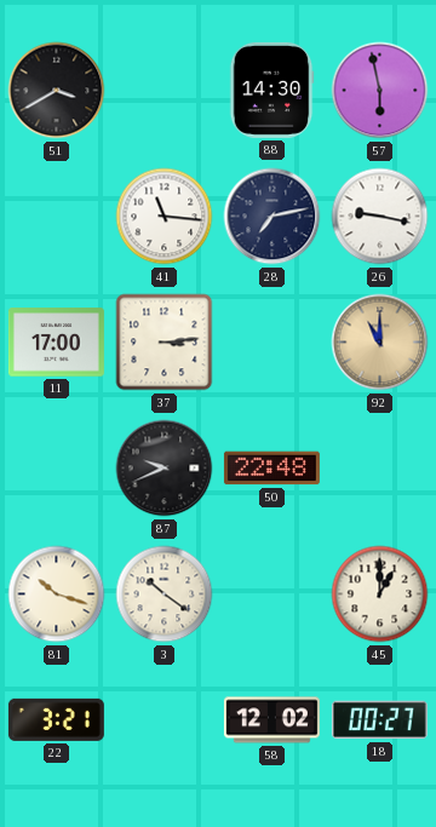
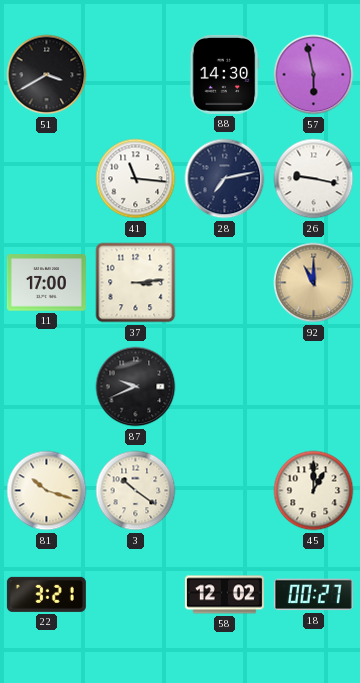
50: 22:48 -> none
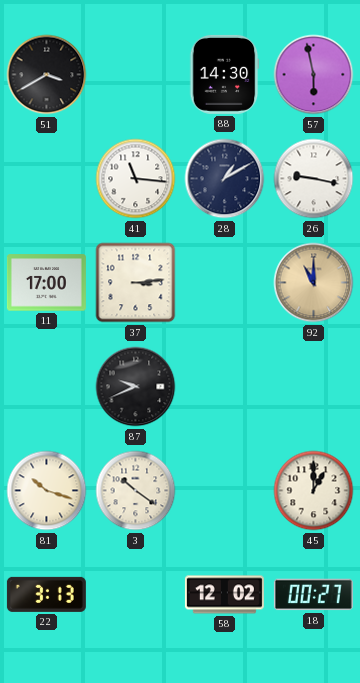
28: 7:13 -> 1:10
22: 3:21 -> 3:13
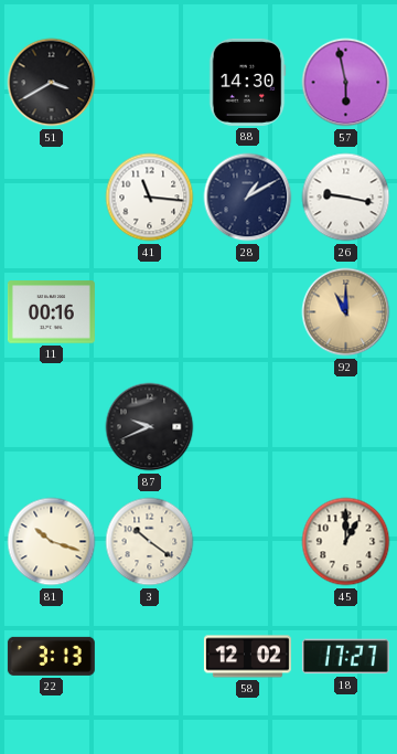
11: 17:00 -> 00:16
37: 3:14 -> none
18: 00:27 -> 17:27
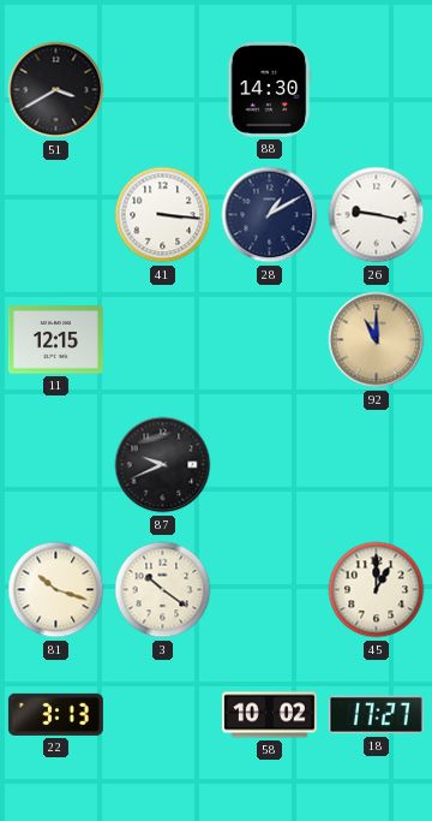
57: 5:58 -> none
41: 11:16 -> 3:16
11: 00:16 -> 12:15
58: 12:02 -> 10:02
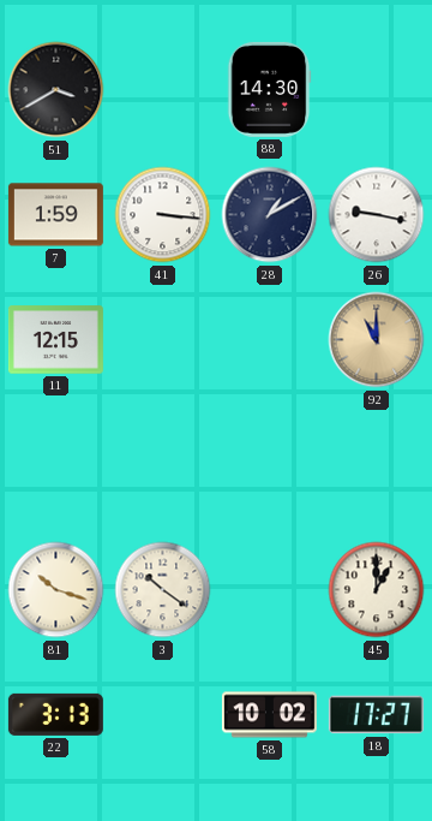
7: none -> 1:59
87: 9:41 -> none
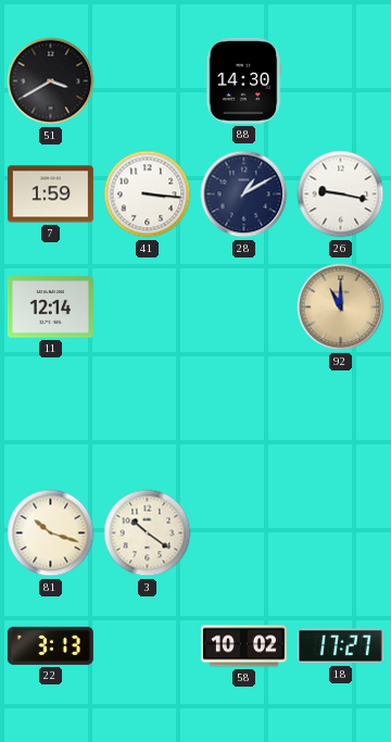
11: 12:15 -> 12:14
45: 1:00 -> none
